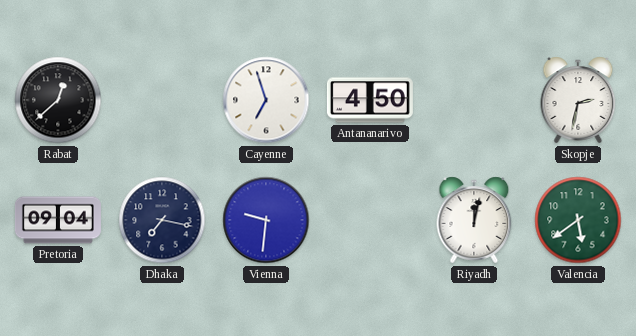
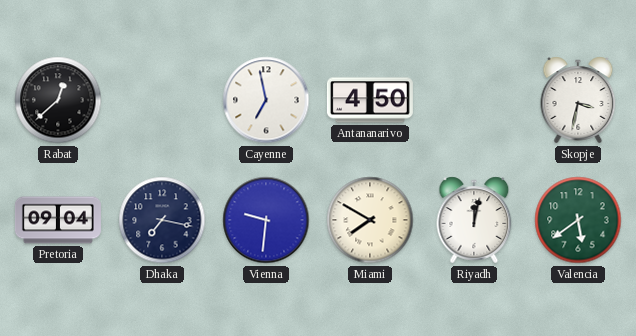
Cayenne: 6:57 -> 6:58
Skopje: 2:32 -> 3:32
Miami: none -> 7:50
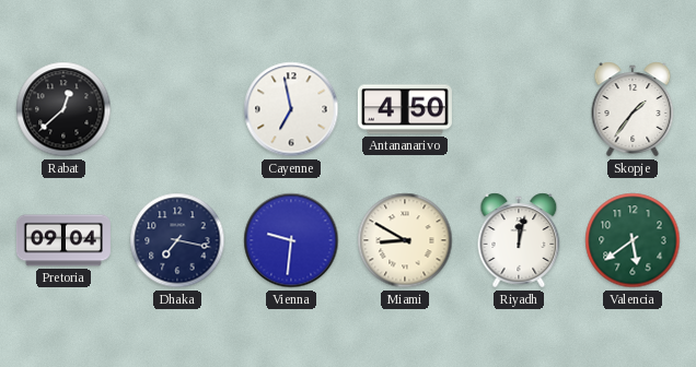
Skopje: 3:32 -> 1:36
Miami: 7:50 -> 8:50
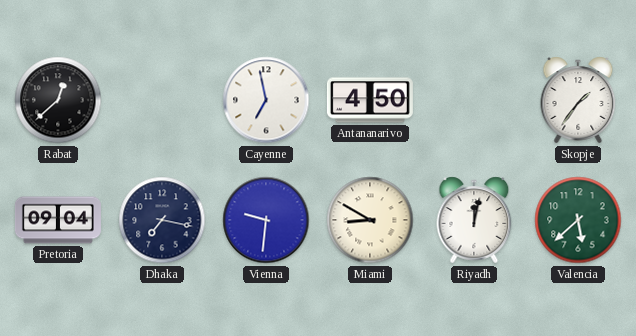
Valencia: 5:39 -> 5:38
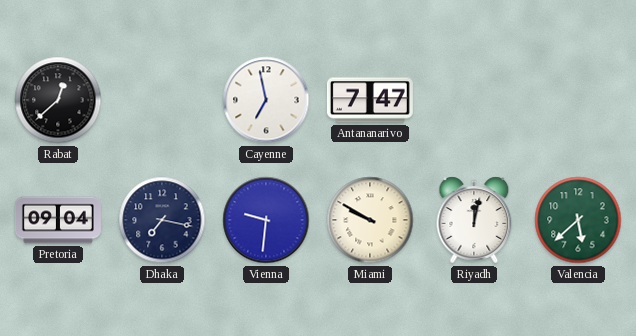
Antananarivo: 4:50 -> 7:47
Skopje: 1:36 -> none
Miami: 8:50 -> 9:50
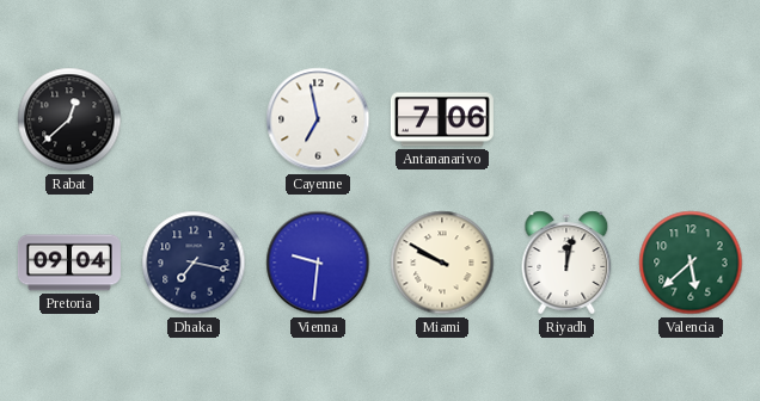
Antananarivo: 7:47 -> 7:06
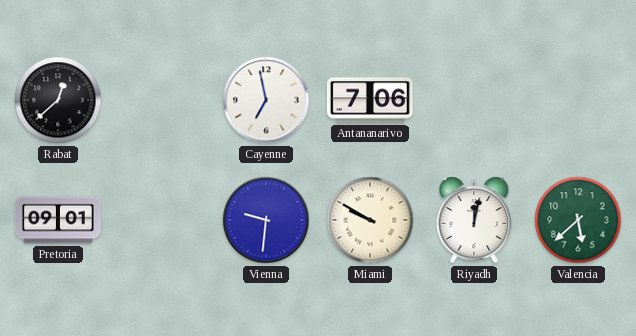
Pretoria: 09:04 -> 09:01
Dhaka: 7:17 -> none
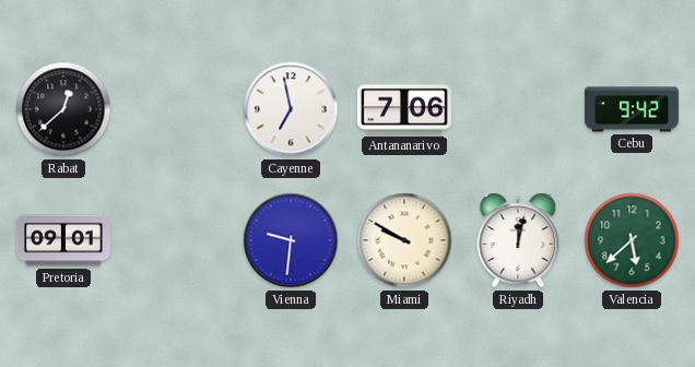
Cebu: none -> 9:42
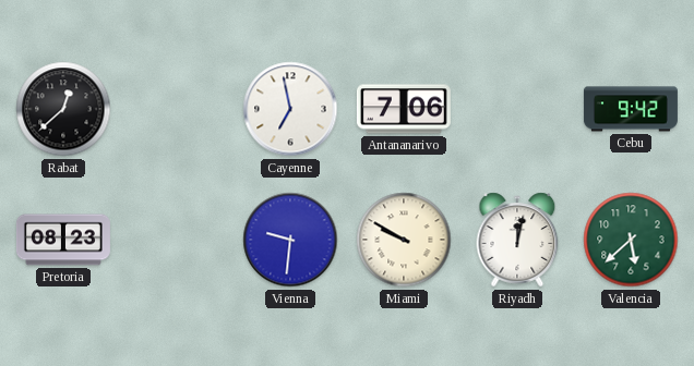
Pretoria: 09:01 -> 08:23
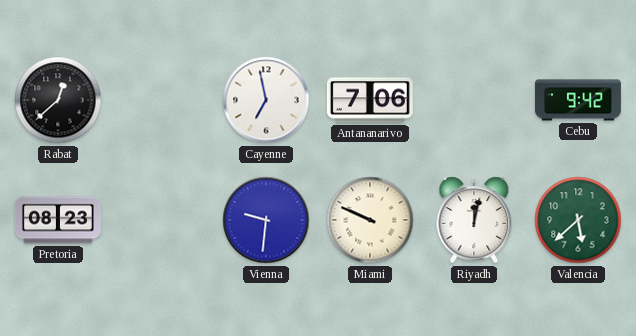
Miami: 9:50 -> 9:49
